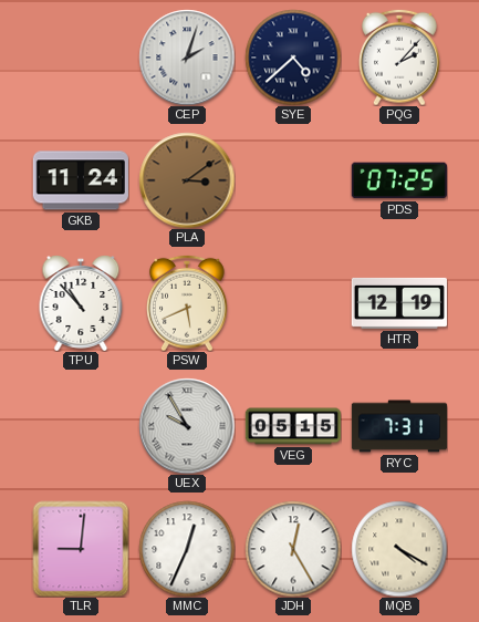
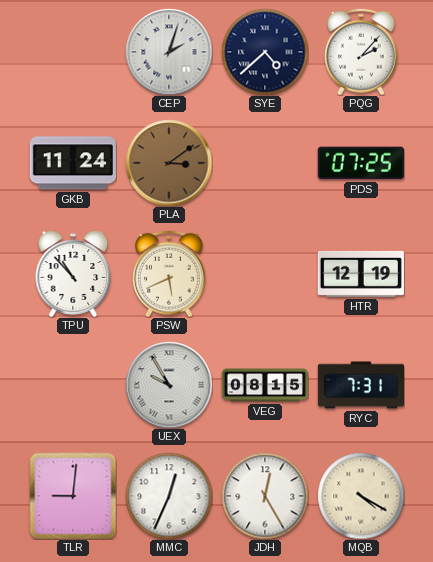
VEG: 05:15 -> 08:15
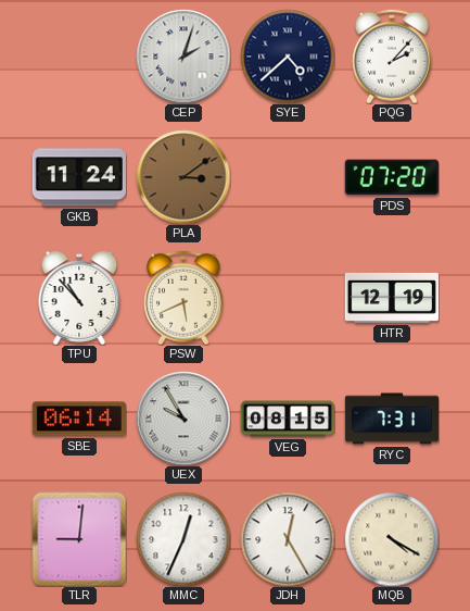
PDS: 07:25 -> 07:20
SBE: none -> 06:14
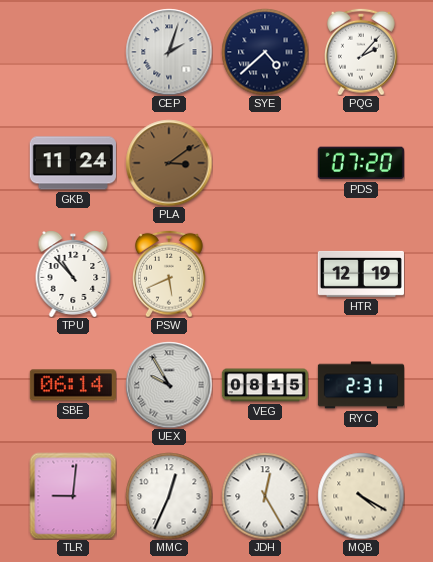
RYC: 7:31 -> 2:31
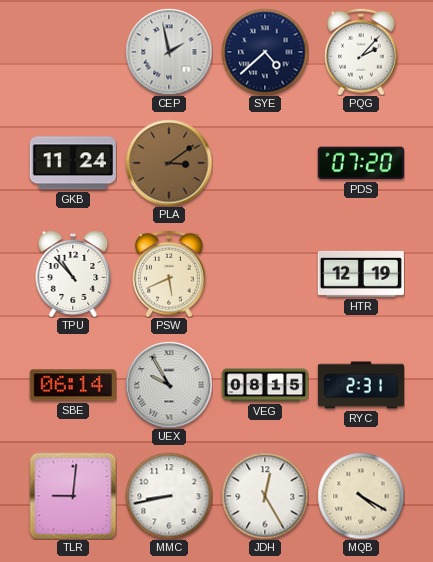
CEP: 2:03 -> 1:58
MMC: 12:34 -> 8:43
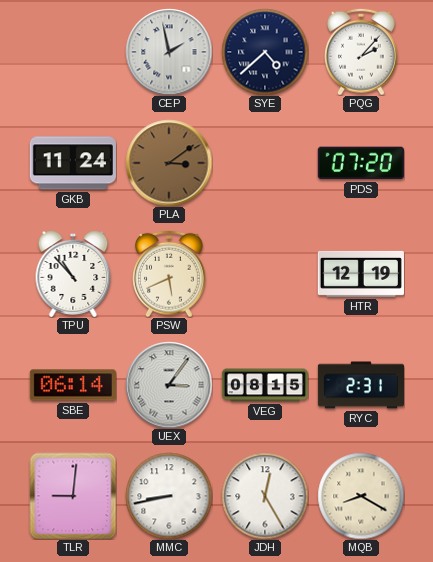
UEX: 9:55 -> 3:06
MQB: 4:20 -> 8:20
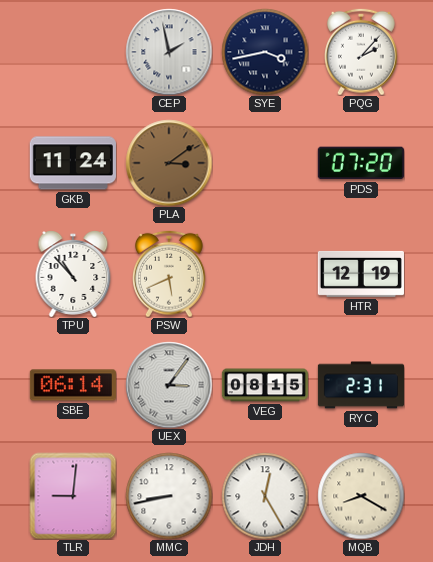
SYE: 4:38 -> 3:43
